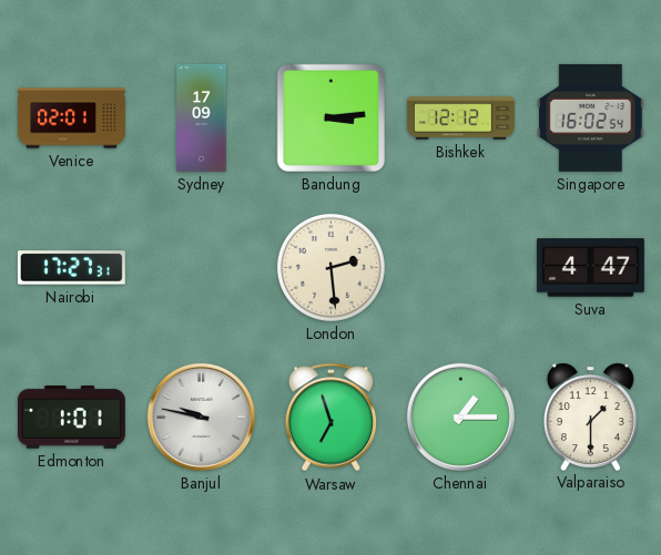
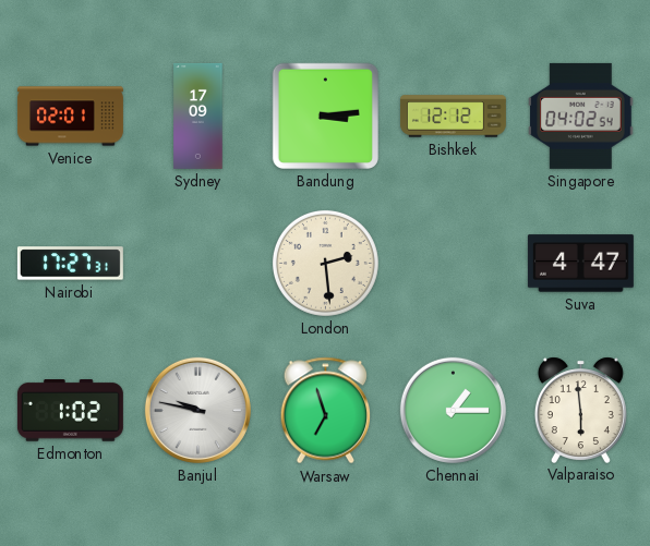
Singapore: 16:02 -> 04:02
Edmonton: 1:01 -> 1:02
Valparaiso: 1:30 -> 5:59
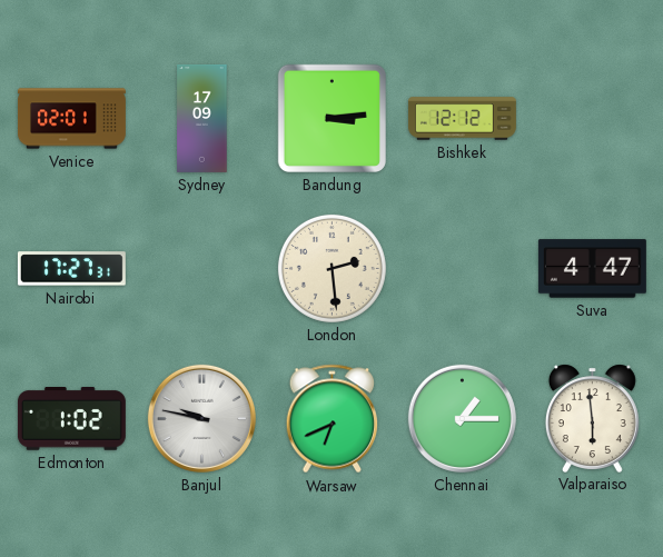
Singapore: 04:02 -> none
Warsaw: 6:57 -> 6:41
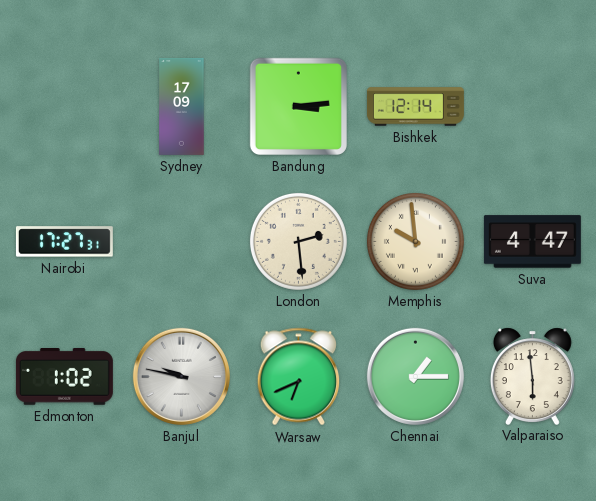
Venice: 02:01 -> none
Bishkek: 12:12 -> 12:14
Memphis: none -> 9:59
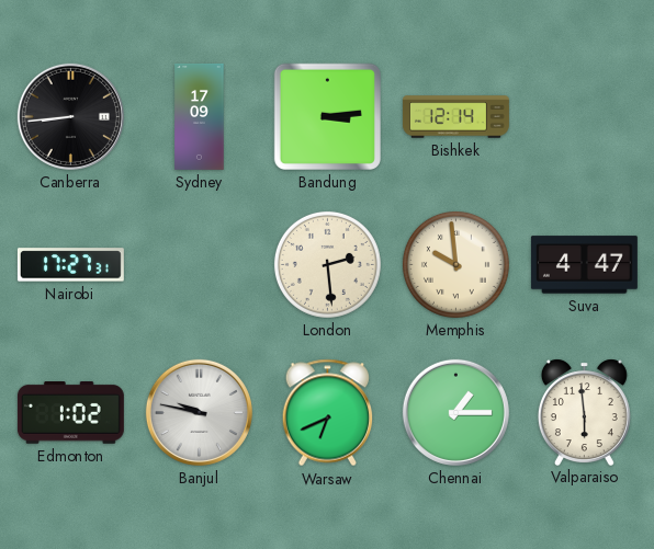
Canberra: none -> 8:44
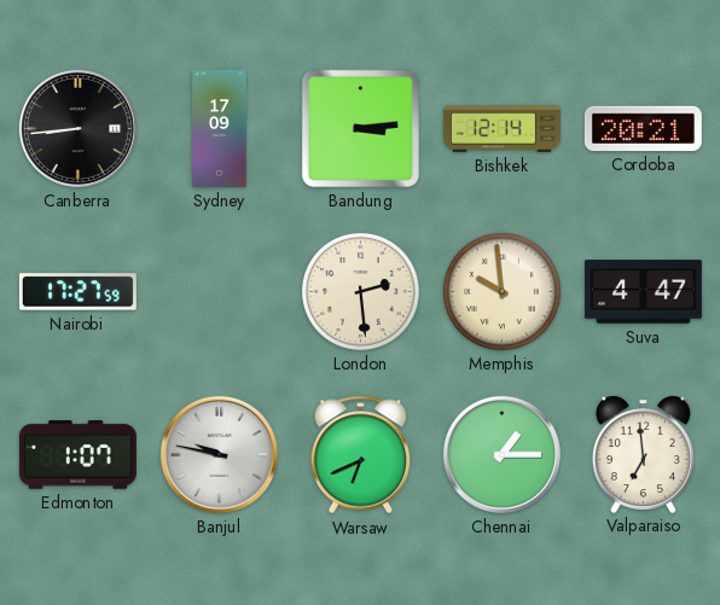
Cordoba: none -> 20:21
Nairobi: 17:27:31 -> 17:27:59
Edmonton: 1:02 -> 1:07
Valparaiso: 5:59 -> 6:59
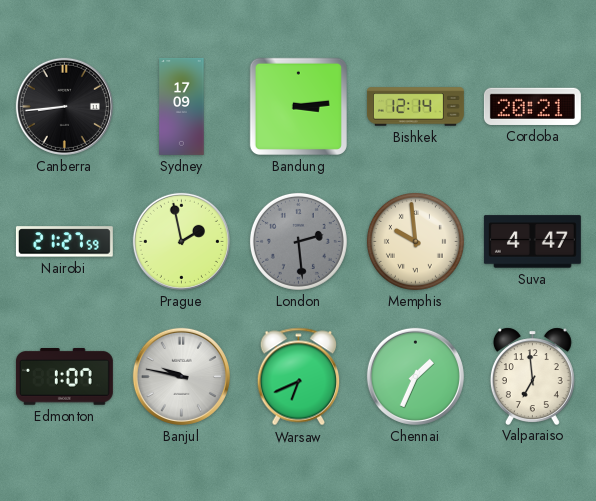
Nairobi: 17:27 -> 21:27
Prague: none -> 1:58
London dial: cream -> grey
Chennai: 1:15 -> 1:34
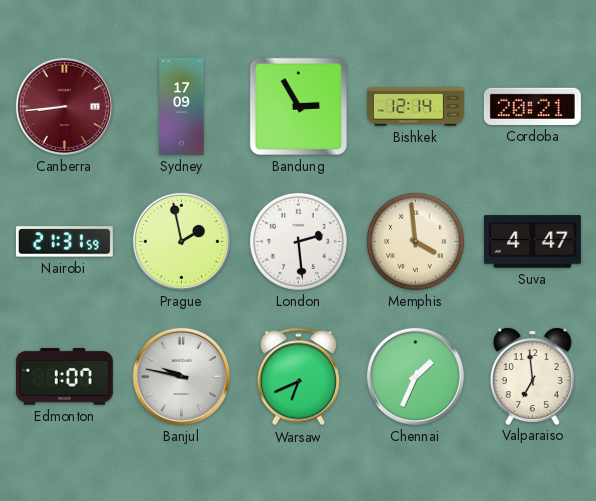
Canberra dial: black -> burgundy
Bandung: 3:14 -> 2:55
Nairobi: 21:27 -> 21:31
London dial: grey -> white
Memphis: 9:59 -> 3:59
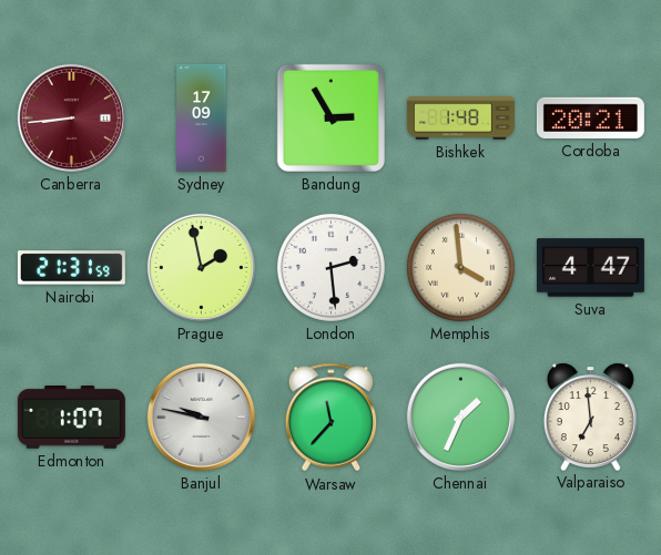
Bishkek: 12:14 -> 1:48
Warsaw: 6:41 -> 11:37
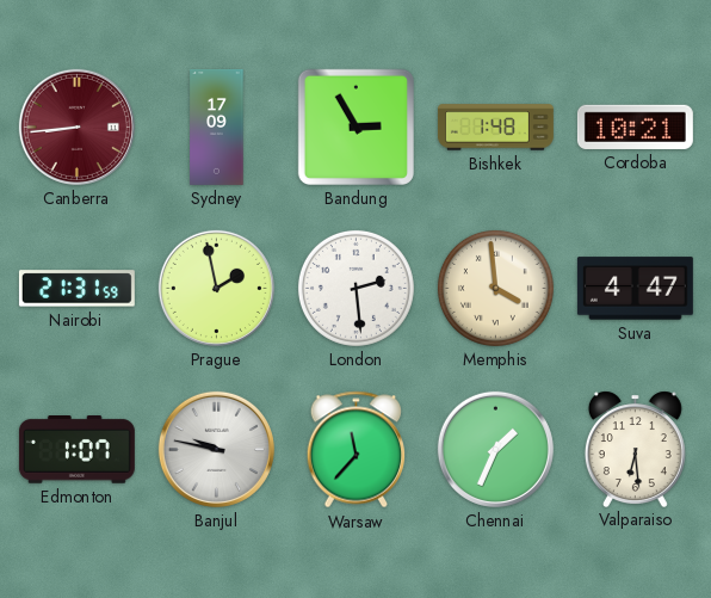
Cordoba: 20:21 -> 10:21
Valparaiso: 6:59 -> 6:29
